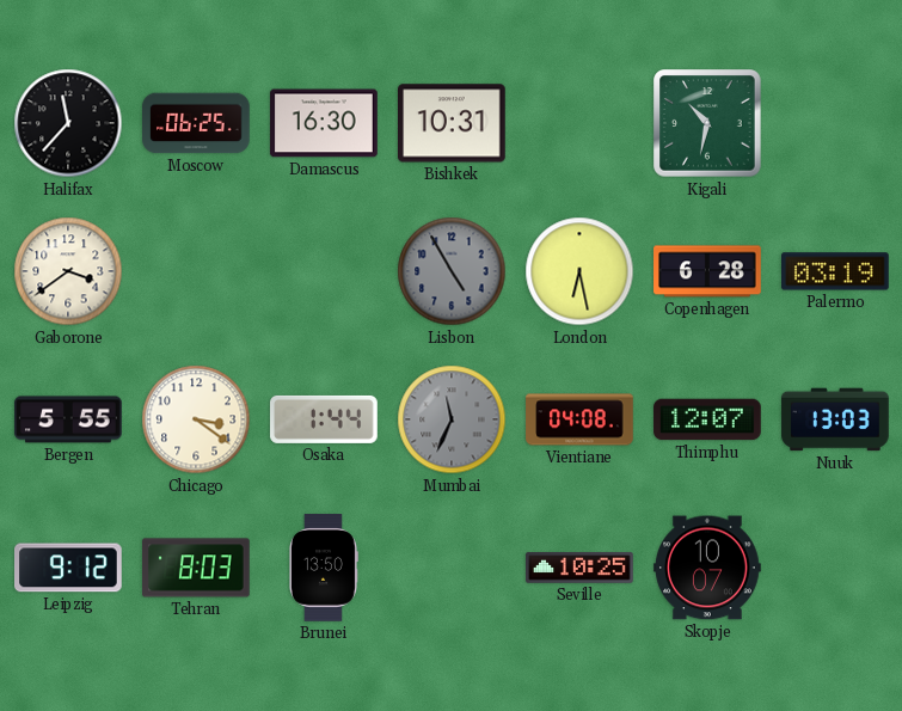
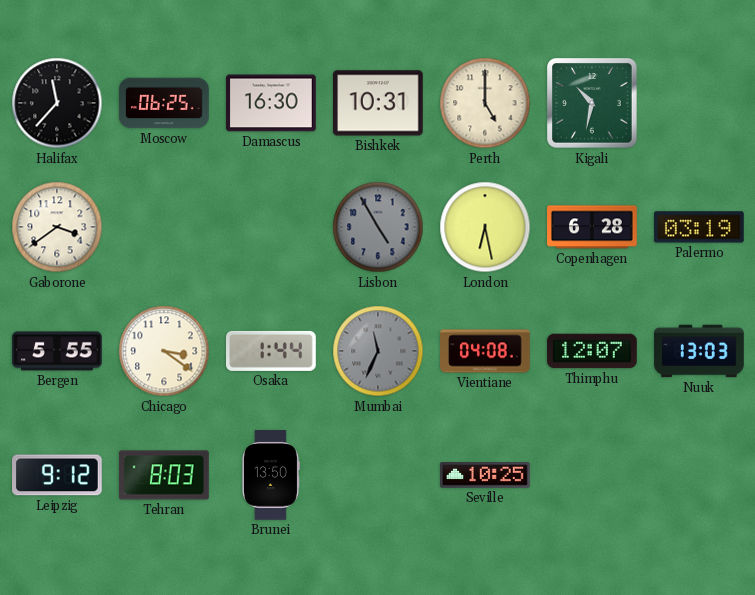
Perth: none -> 5:00
Skopje: 10:07 -> none
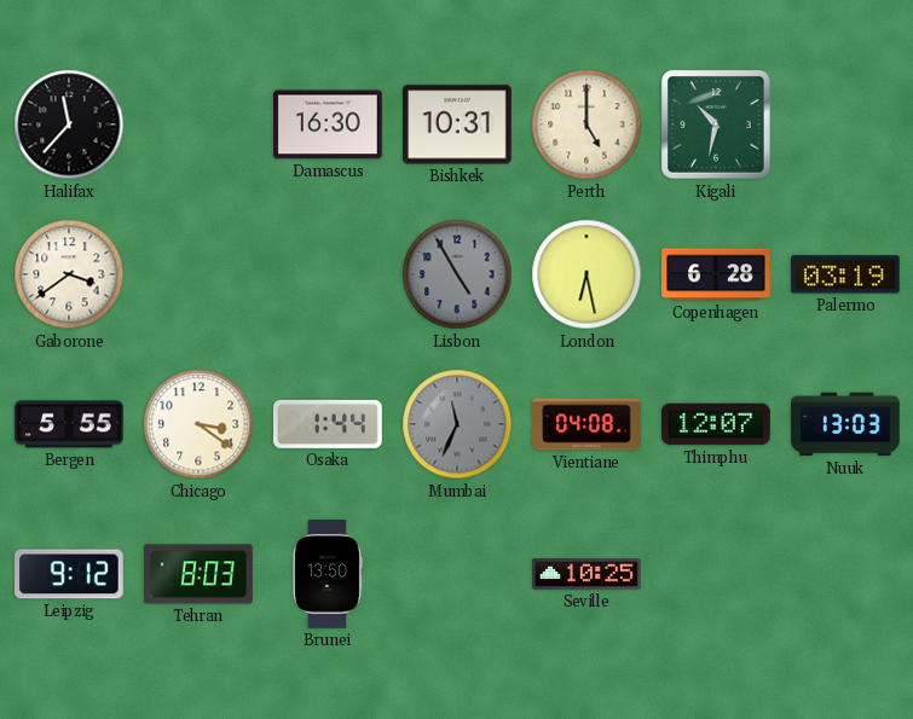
Moscow: 06:25 -> none
